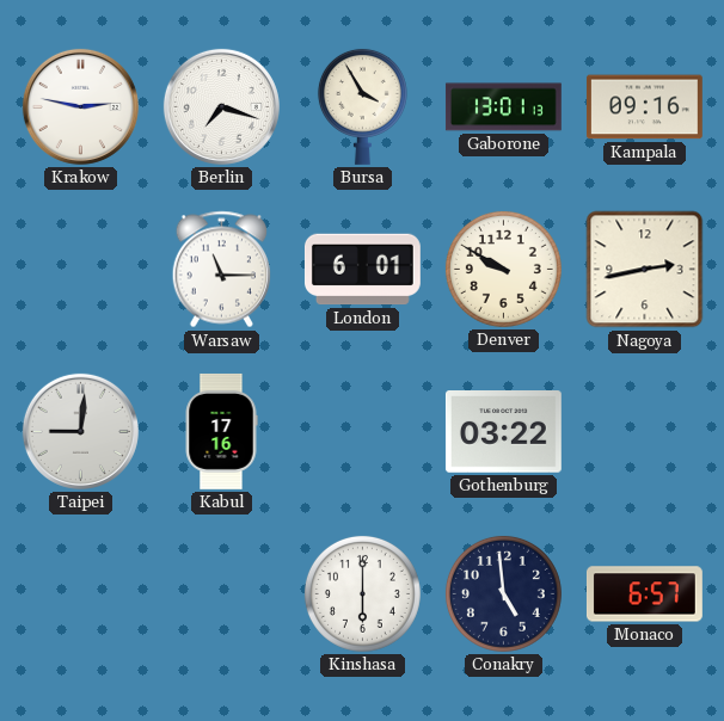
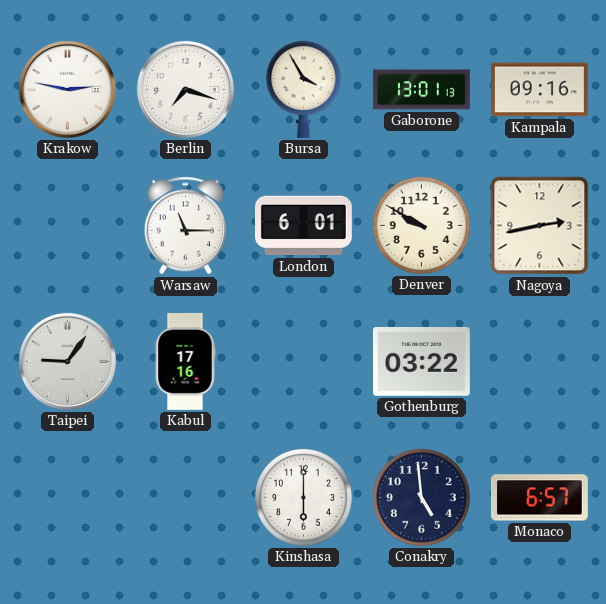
Taipei: 9:01 -> 9:06
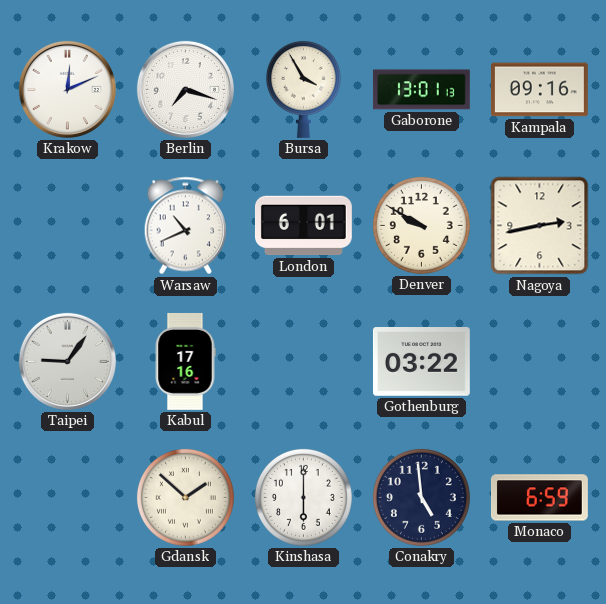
Krakow: 2:47 -> 12:11
Warsaw: 11:15 -> 10:41
Gdansk: none -> 1:52
Monaco: 6:57 -> 6:59
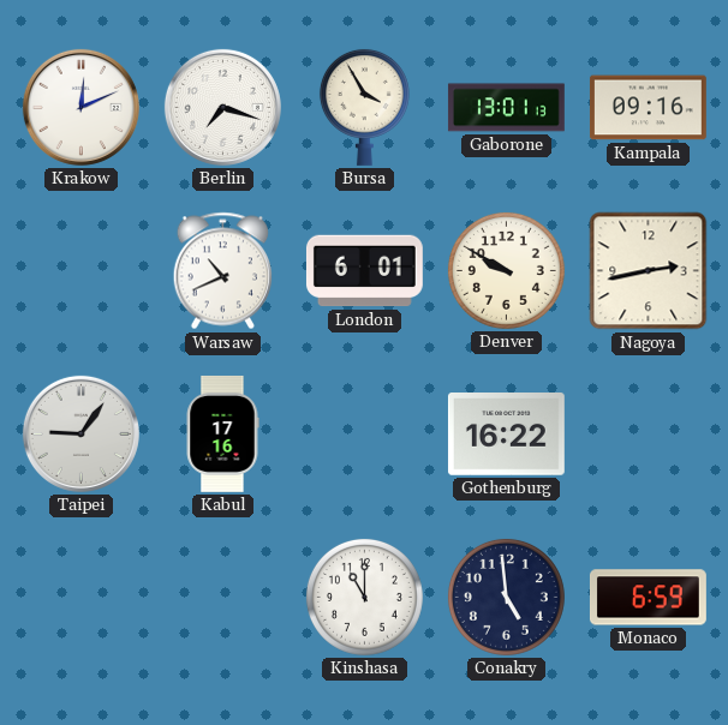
Gothenburg: 03:22 -> 16:22
Gdansk: 1:52 -> none
Kinshasa: 6:00 -> 11:00
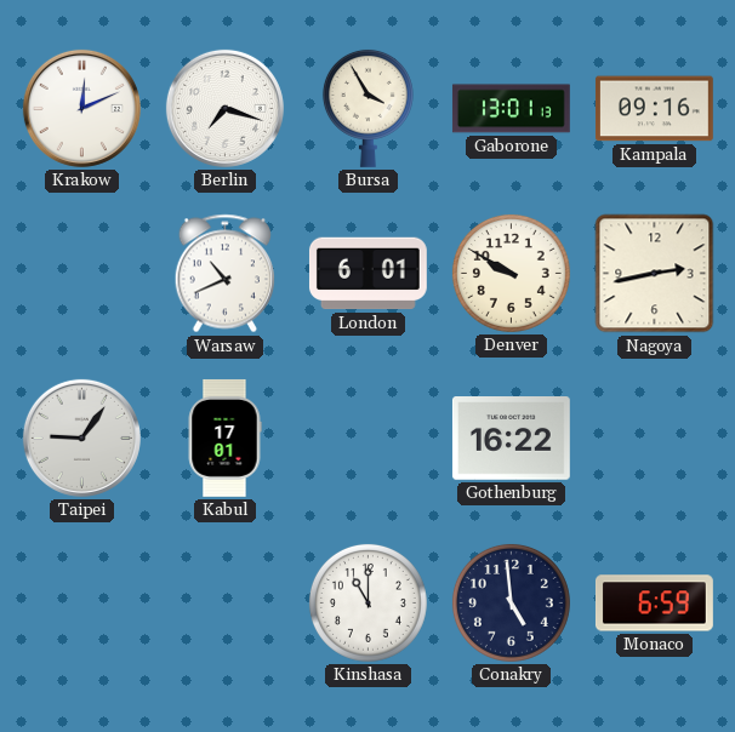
Kabul: 17:16 -> 17:01
